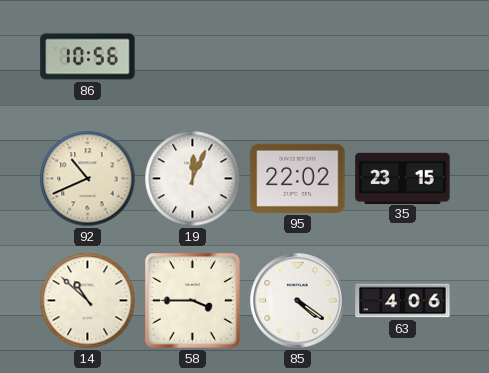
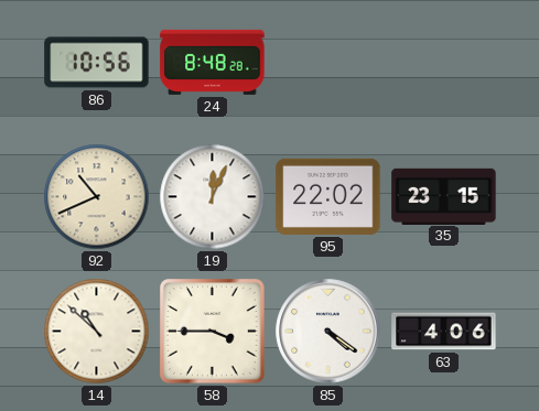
24: none -> 8:48
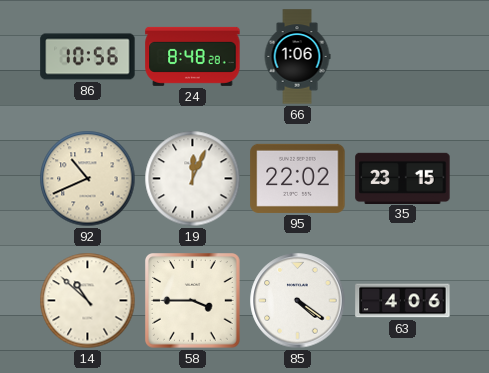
66: none -> 1:06
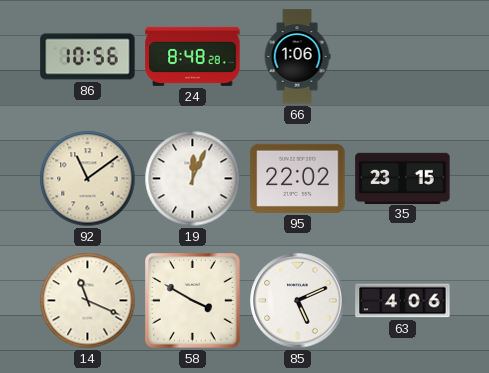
92: 10:41 -> 11:09
14: 10:52 -> 11:19
58: 3:45 -> 3:50
85: 4:21 -> 5:11
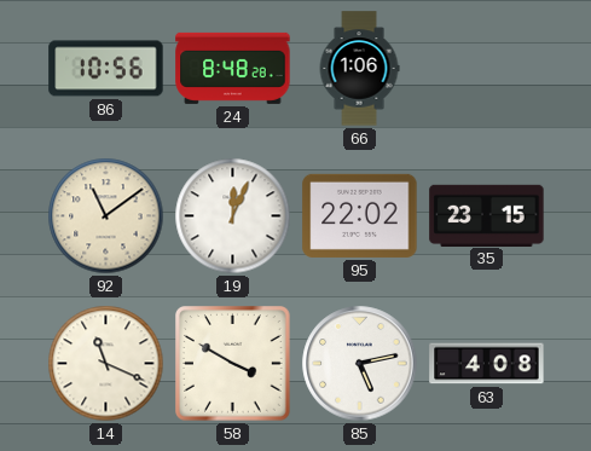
85: 5:11 -> 5:13
63: 4:06 -> 4:08
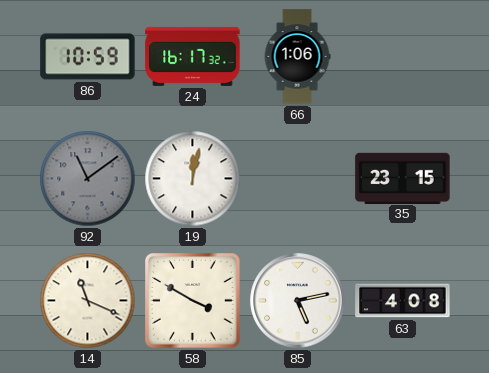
86: 10:56 -> 10:59
24: 8:48 -> 16:17
92 dial: cream -> grey
19: 12:04 -> 12:02
95: 22:02 -> none
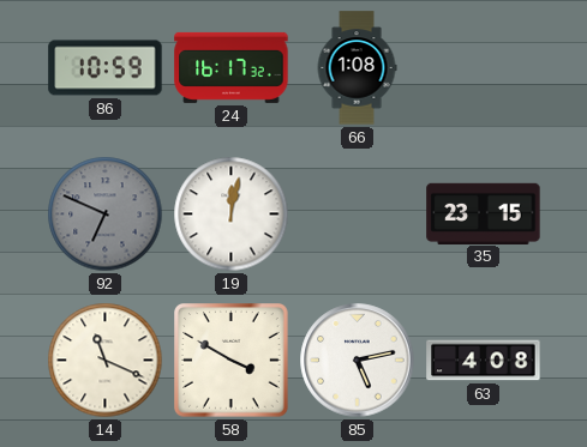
66: 1:06 -> 1:08
92: 11:09 -> 6:49
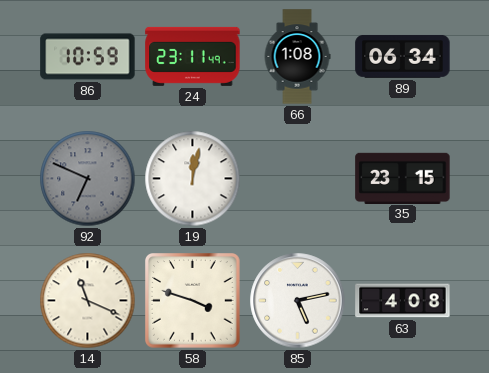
24: 16:17 -> 23:11
89: none -> 06:34
58: 3:50 -> 3:48
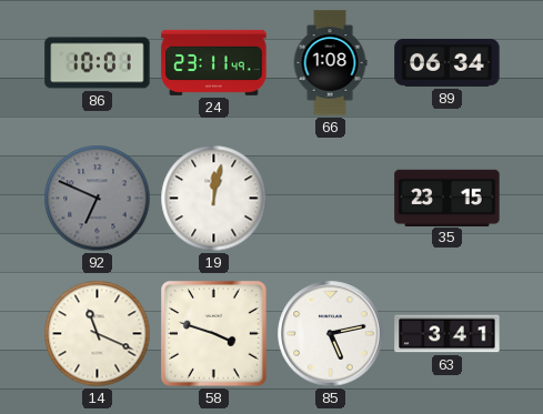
86: 10:59 -> 10:01
63: 4:08 -> 3:41
